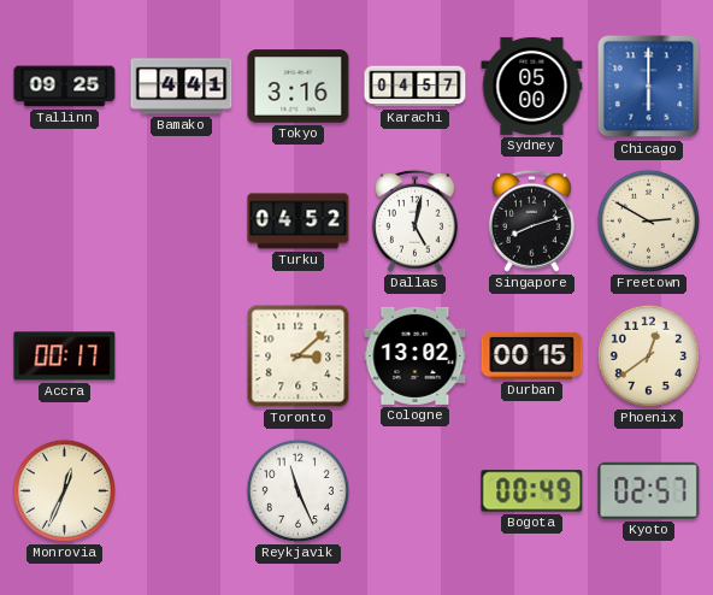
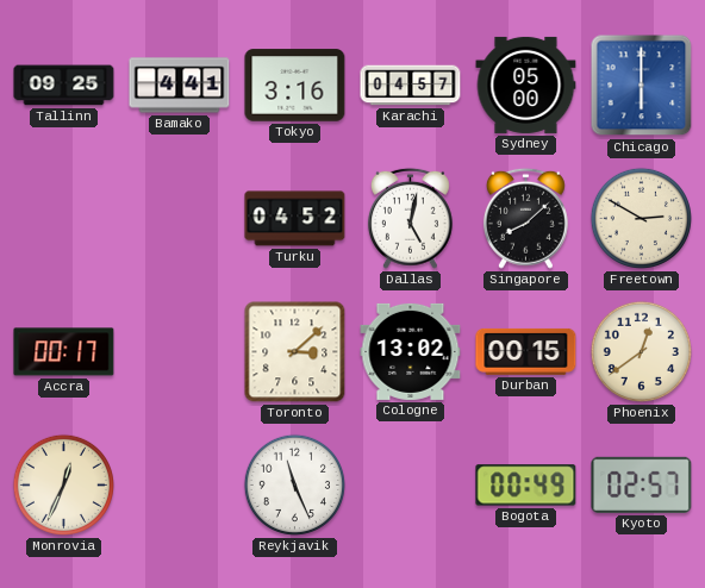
Singapore: 8:12 -> 8:08
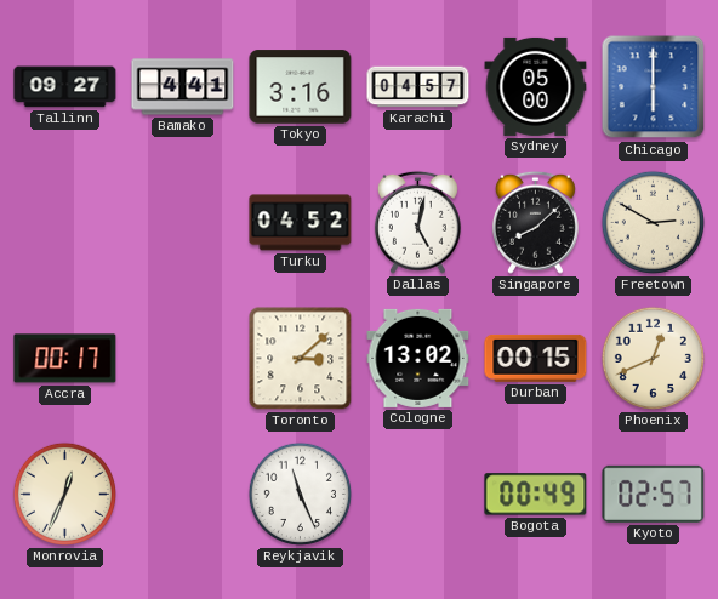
Tallinn: 09:25 -> 09:27
Phoenix: 12:39 -> 12:41
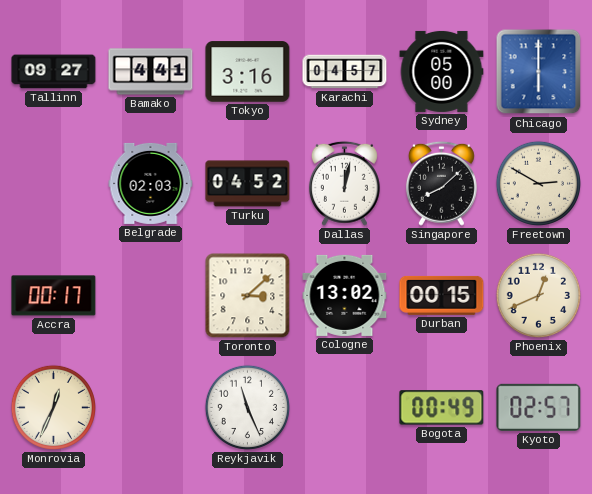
Belgrade: none -> 02:03
Dallas: 5:02 -> 12:02
